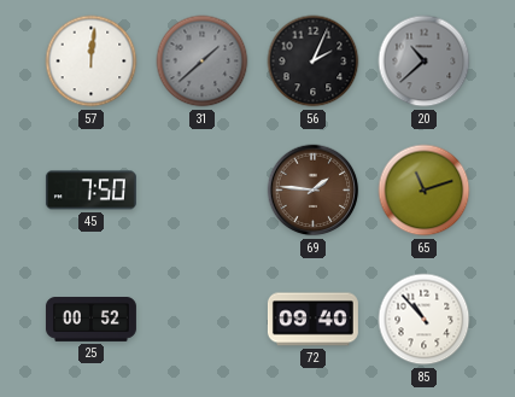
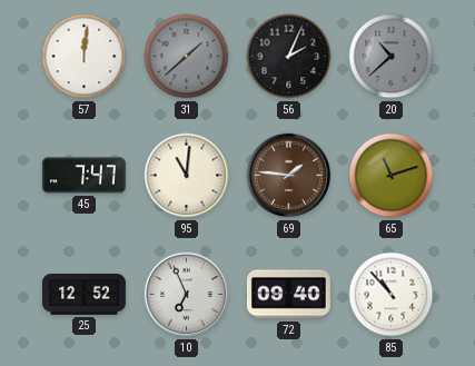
45: 7:50 -> 7:47
95: none -> 11:01
25: 00:52 -> 12:52
10: none -> 6:56
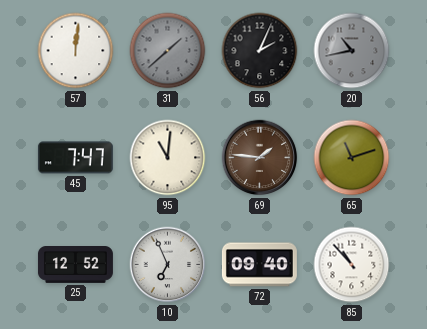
20: 10:38 -> 10:43
